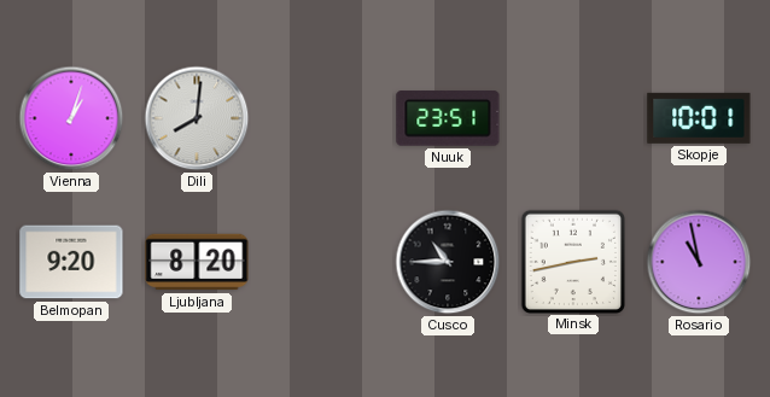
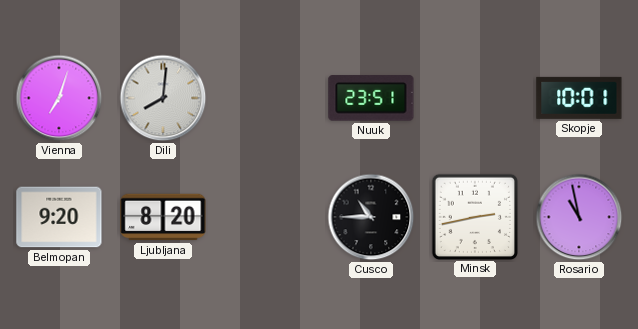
Vienna: 1:03 -> 7:03
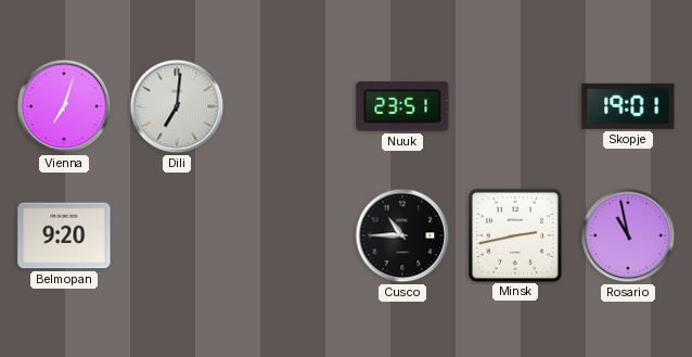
Dili: 8:01 -> 7:01
Skopje: 10:01 -> 19:01
Ljubljana: 8:20 -> none
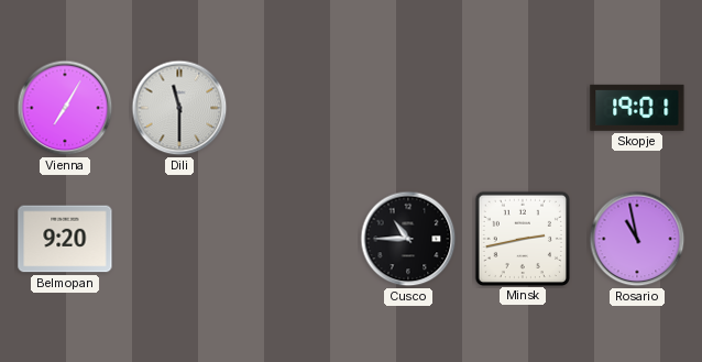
Vienna: 7:03 -> 7:05
Dili: 7:01 -> 11:30
Nuuk: 23:51 -> none
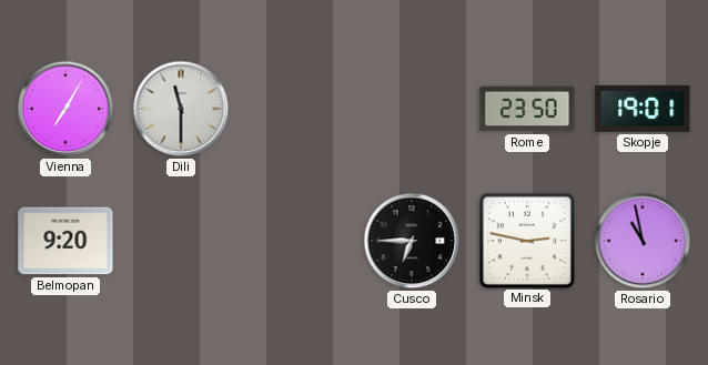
Rome: none -> 23:50
Cusco: 10:45 -> 6:45
Minsk: 2:43 -> 2:47
